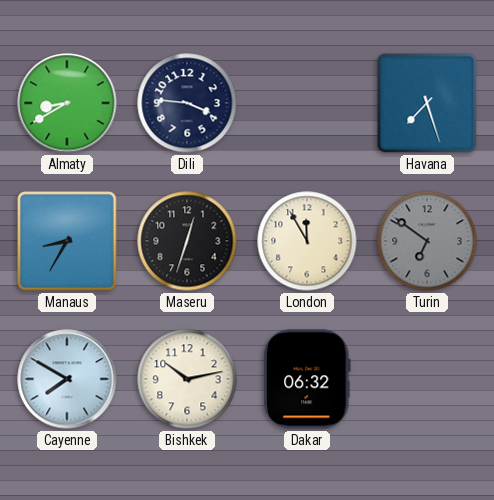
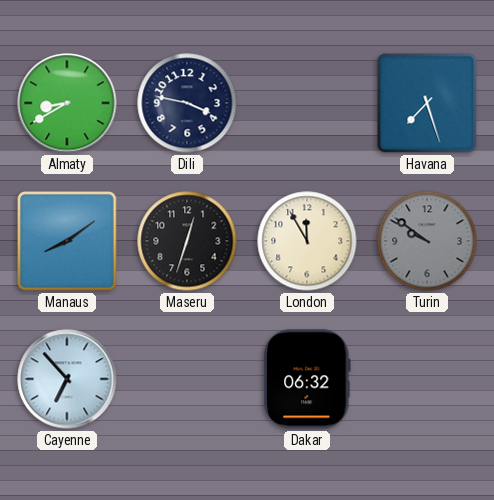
Dili: 3:46 -> 3:47
Manaus: 8:35 -> 8:09
Turin: 6:51 -> 9:51
Cayenne: 7:50 -> 6:53
Bishkek: 10:13 -> none
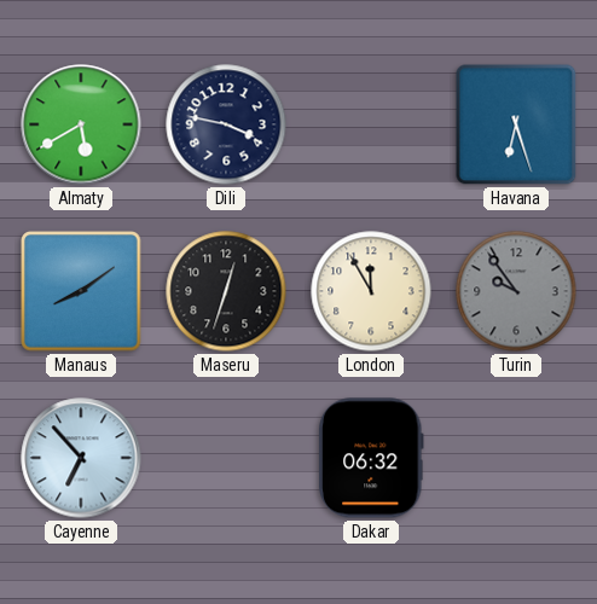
Almaty: 8:40 -> 5:40
Havana: 7:27 -> 6:27
Turin: 9:51 -> 9:54
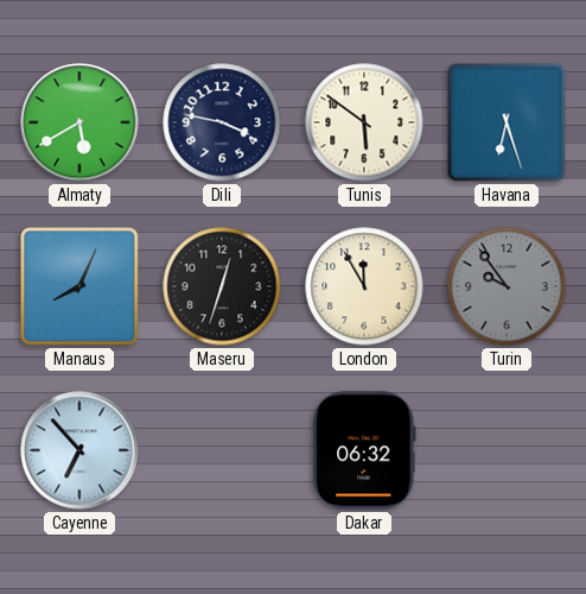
Tunis: none -> 5:51
Manaus: 8:09 -> 8:04
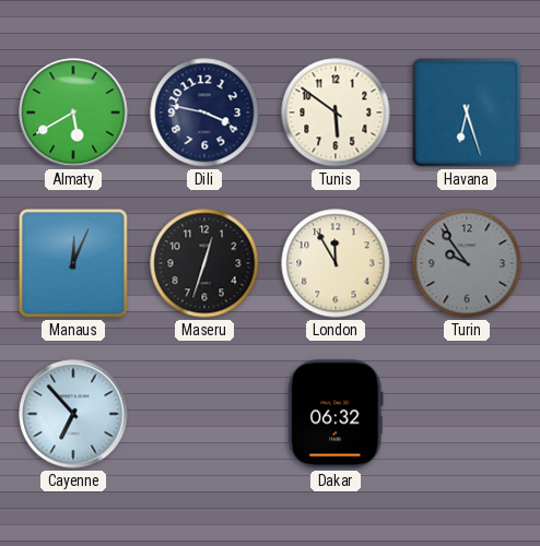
Manaus: 8:04 -> 12:04
